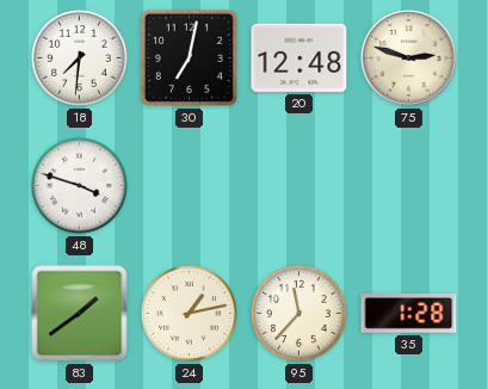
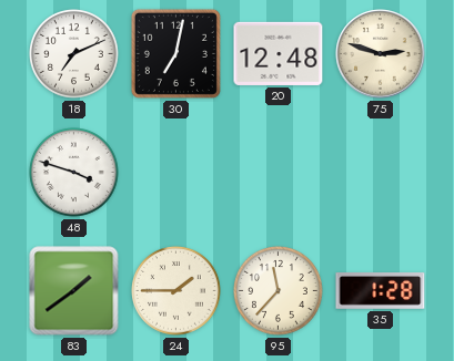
18: 7:31 -> 7:11
24: 1:13 -> 1:45
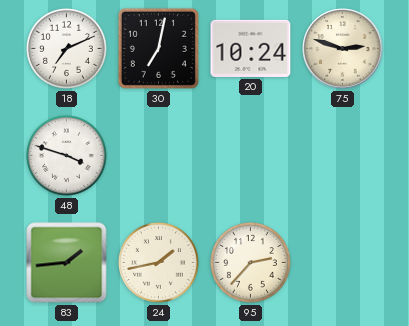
20: 12:48 -> 10:24
83: 1:39 -> 1:44
24: 1:45 -> 1:43
95: 11:37 -> 2:37
35: 1:28 -> none
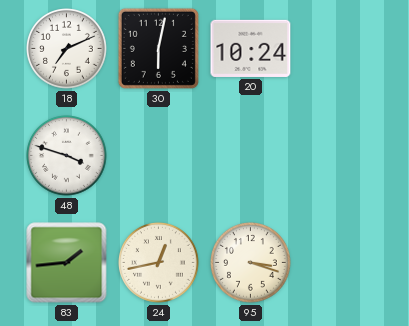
30: 7:02 -> 6:02
75: 2:48 -> none
24: 1:43 -> 12:43
95: 2:37 -> 3:18
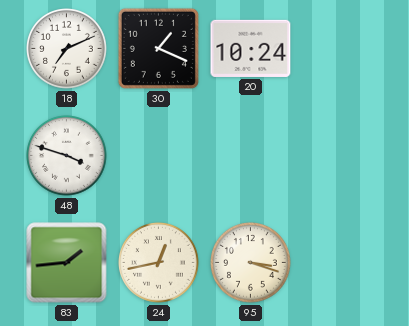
30: 6:02 -> 1:19
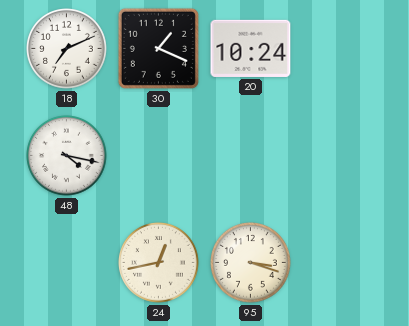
48: 3:48 -> 4:17
83: 1:44 -> none
